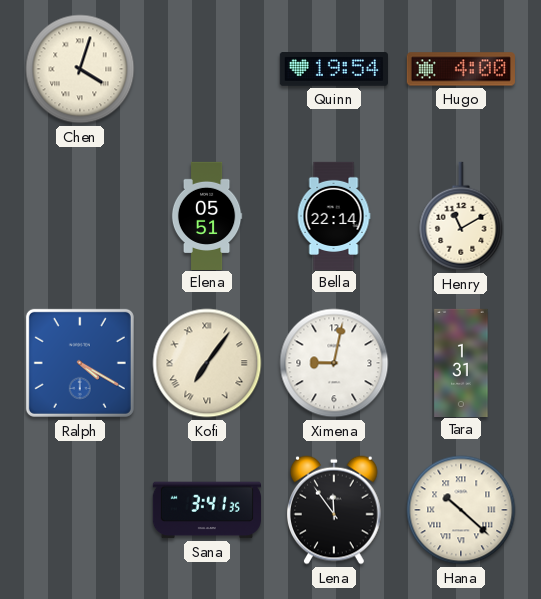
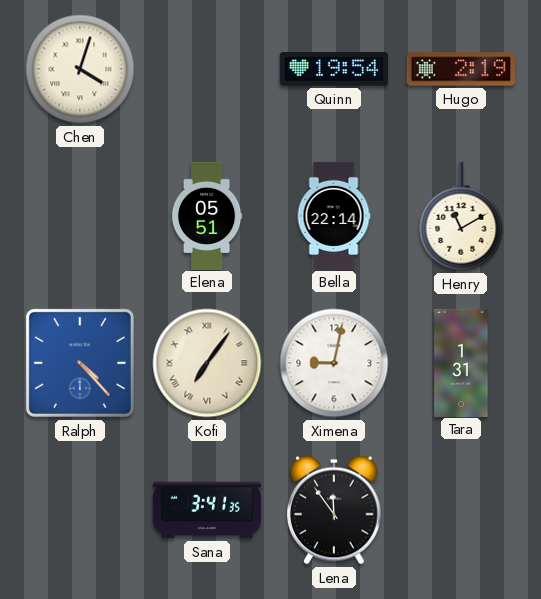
Hugo: 4:00 -> 2:19
Ralph: 4:20 -> 4:23
Hana: 10:22 -> none
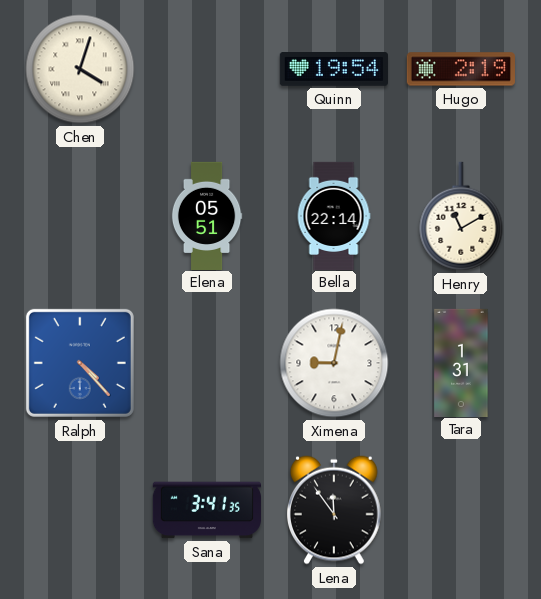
Kofi: 7:06 -> none
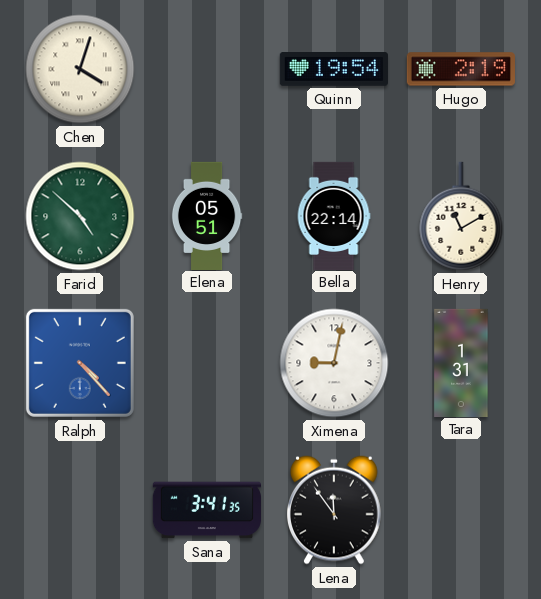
Farid: none -> 4:52
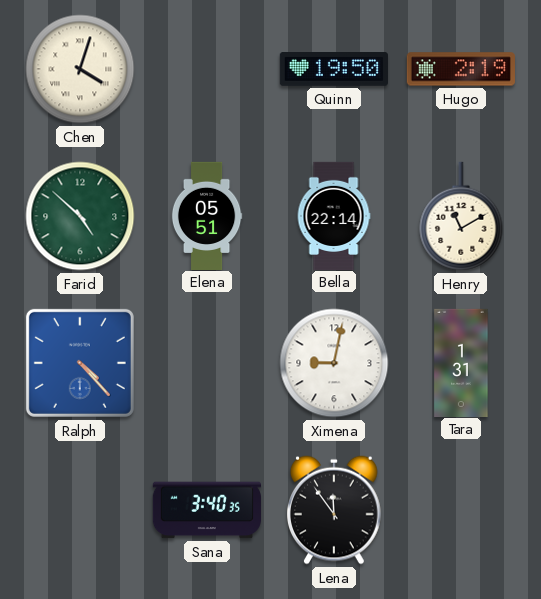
Quinn: 19:54 -> 19:50
Sana: 3:41 -> 3:40
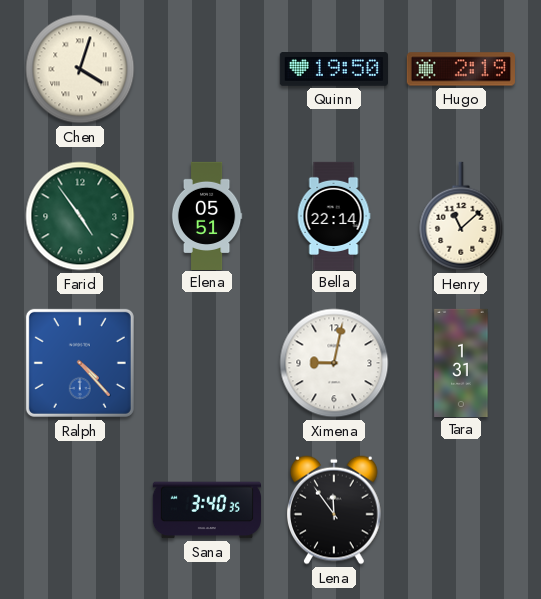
Farid: 4:52 -> 4:54
Henry: 11:10 -> 11:08
